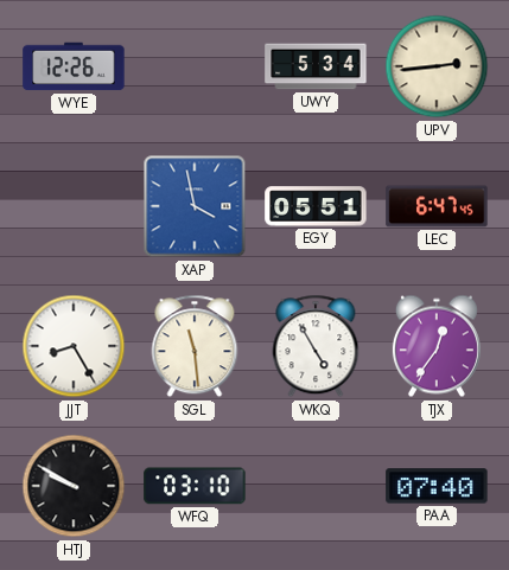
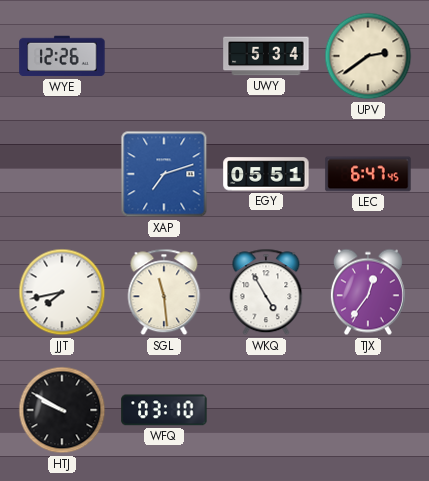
UPV: 2:44 -> 2:39
XAP: 3:58 -> 7:12
JJT: 8:25 -> 7:43
PAA: 07:40 -> none
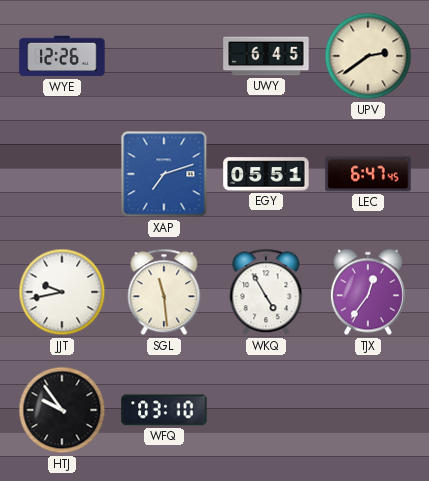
UWY: 5:34 -> 6:45
JJT: 7:43 -> 9:43
HTJ: 9:50 -> 9:54
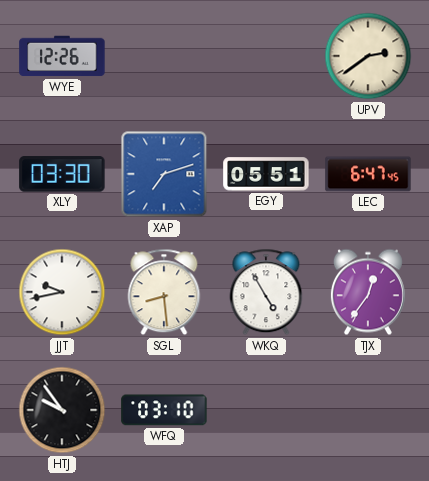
UWY: 6:45 -> none
XLY: none -> 03:30
SGL: 11:29 -> 8:29
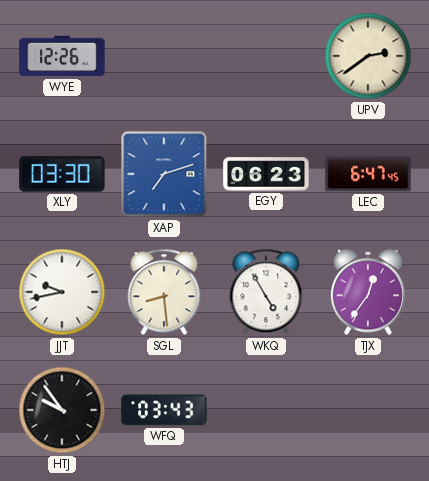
EGY: 05:51 -> 06:23
WFQ: 03:10 -> 03:43
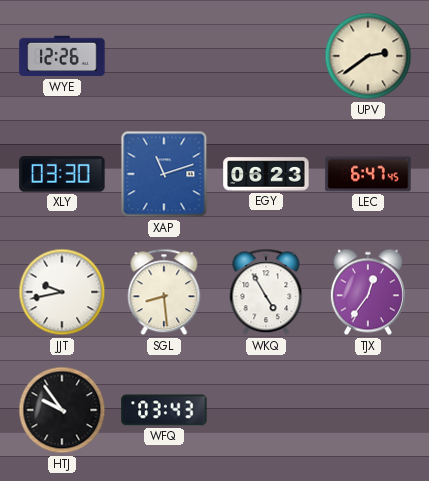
XAP: 7:12 -> 11:12
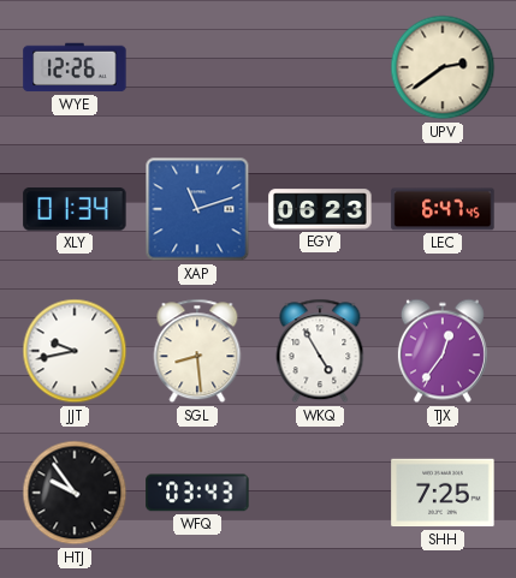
XLY: 03:30 -> 01:34
SHH: none -> 7:25
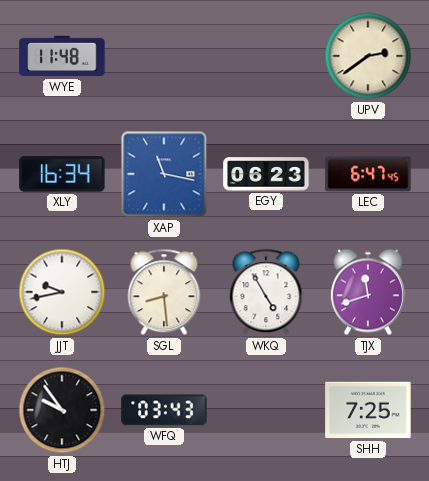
WYE: 12:26 -> 11:48
XLY: 01:34 -> 16:34
XAP: 11:12 -> 11:17
TJX: 12:36 -> 11:42
